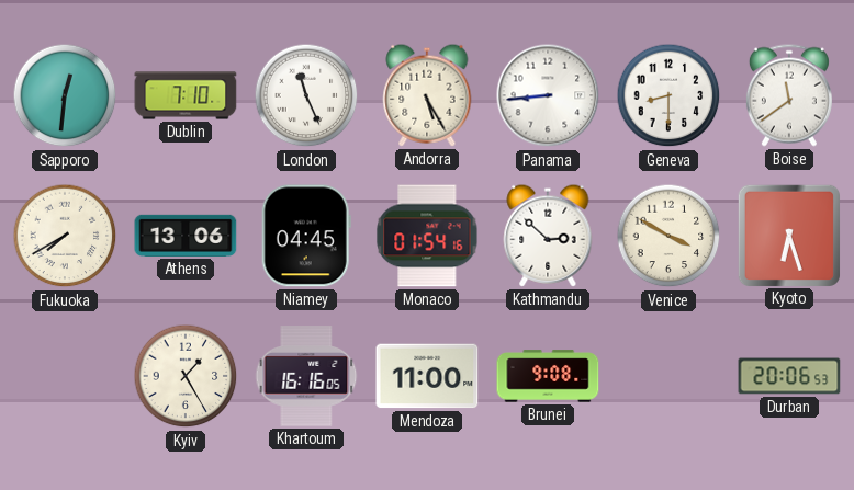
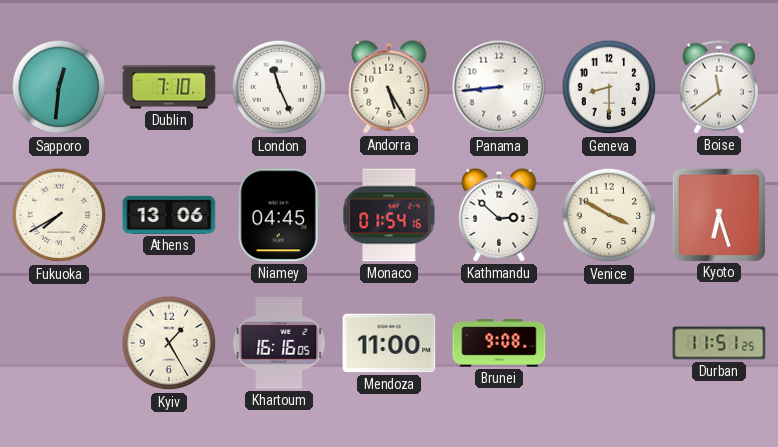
Durban: 20:06 -> 11:51
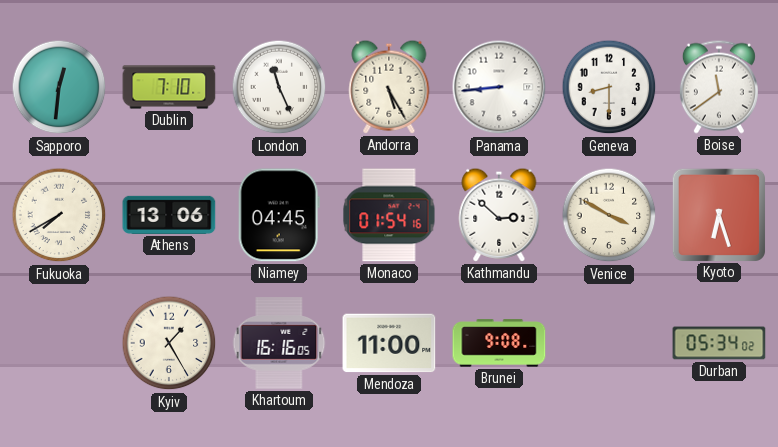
Durban: 11:51 -> 05:34
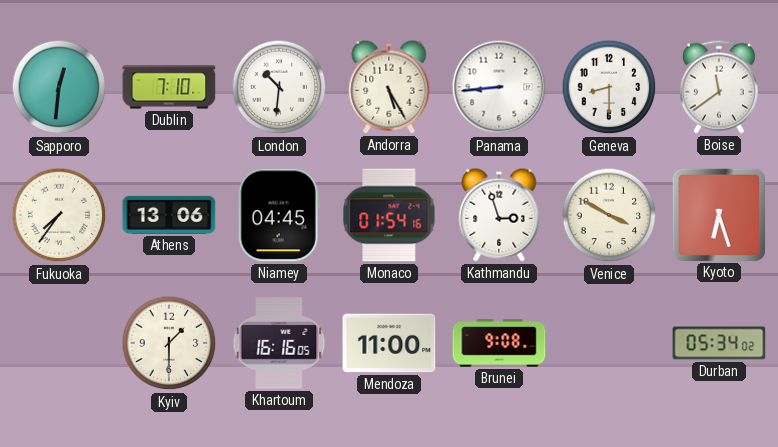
London: 11:26 -> 10:31
Fukuoka: 7:40 -> 7:36
Kathmandu: 2:52 -> 2:57
Kyiv: 1:25 -> 1:30
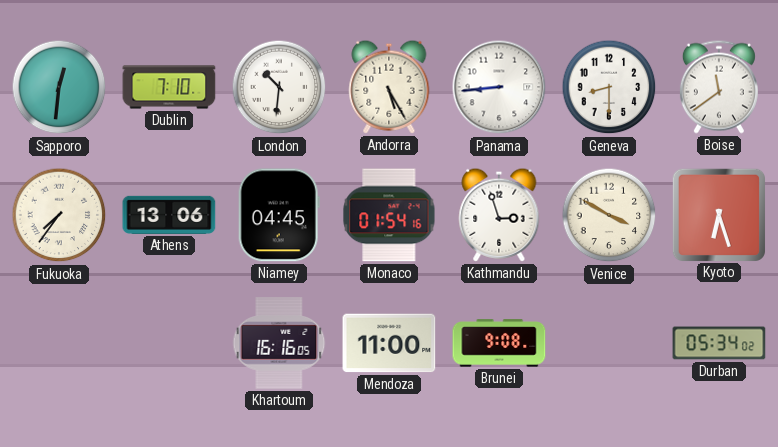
Kyiv: 1:30 -> none
